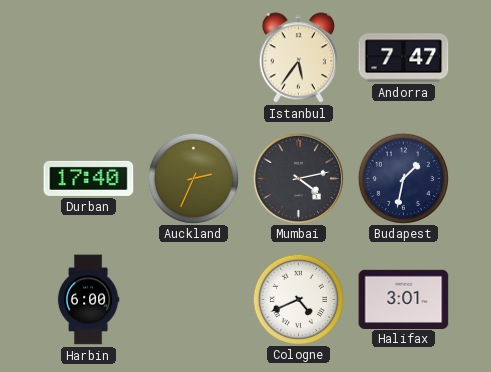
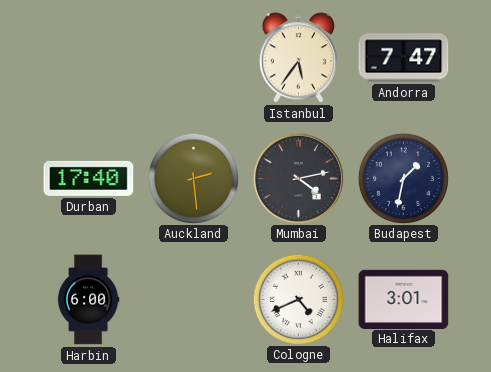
Auckland: 2:34 -> 2:29
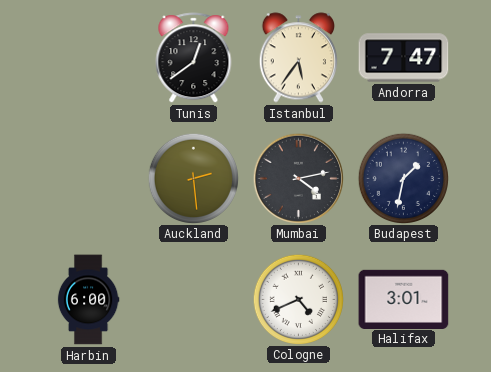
Tunis: none -> 12:39
Durban: 17:40 -> none
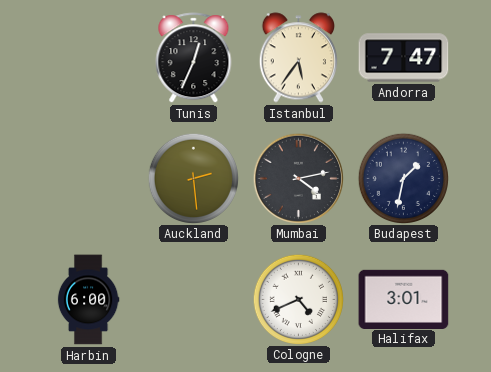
Tunis: 12:39 -> 12:34
